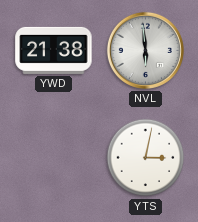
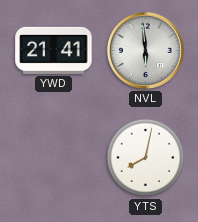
YWD: 21:38 -> 21:41
YTS: 3:02 -> 8:02
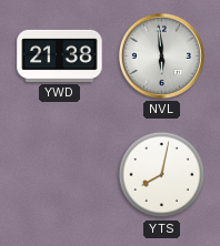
YWD: 21:41 -> 21:38
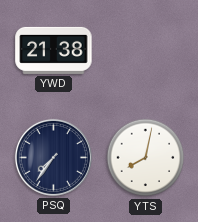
NVL: 5:59 -> none
PSQ: none -> 7:36
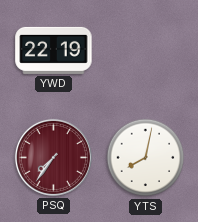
YWD: 21:38 -> 22:19
PSQ dial: navy -> burgundy
